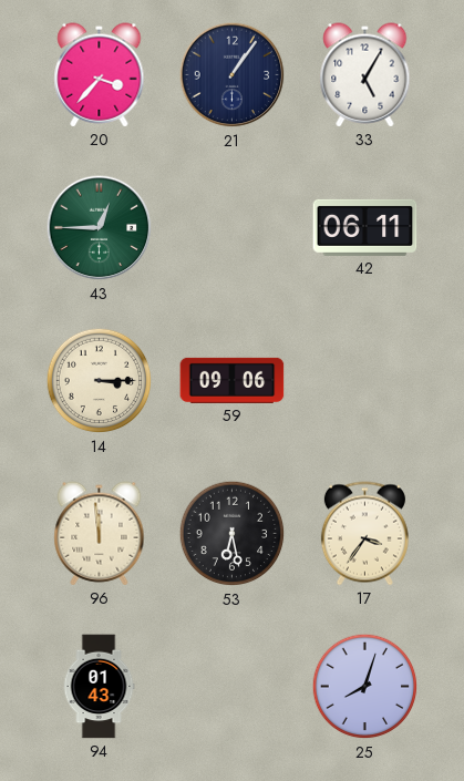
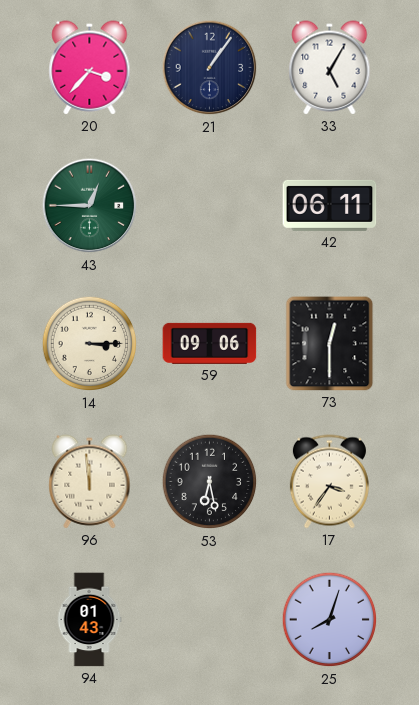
73: none -> 12:30
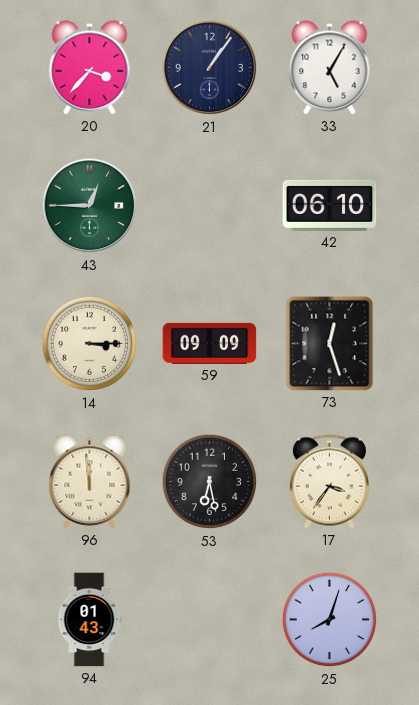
42: 06:11 -> 06:10
59: 09:06 -> 09:09
73: 12:30 -> 12:27
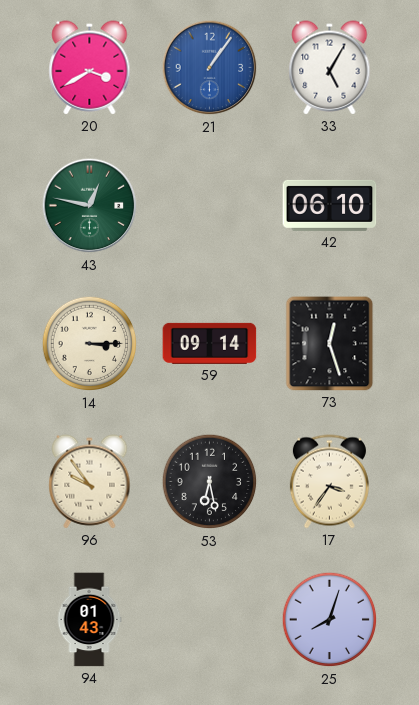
20: 3:37 -> 3:40
21 dial: navy -> blue
43: 12:45 -> 12:47
59: 09:09 -> 09:14
96: 11:59 -> 9:54
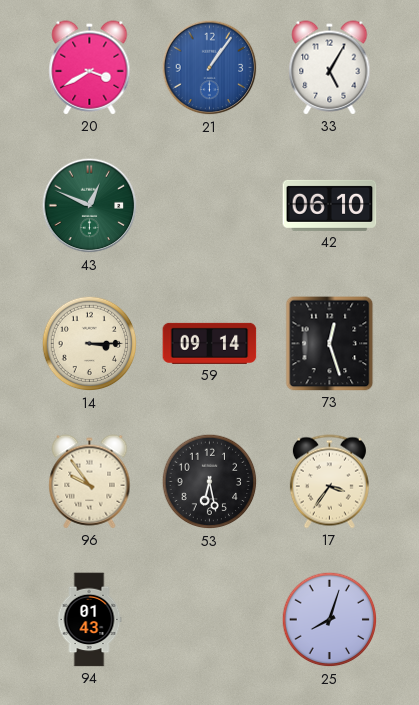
43: 12:47 -> 12:49
